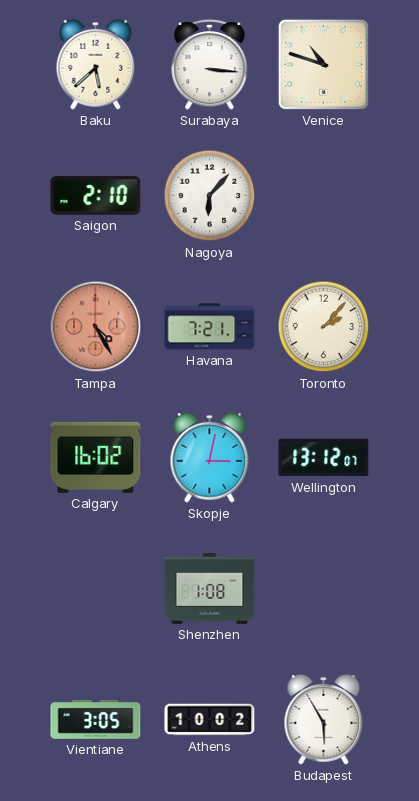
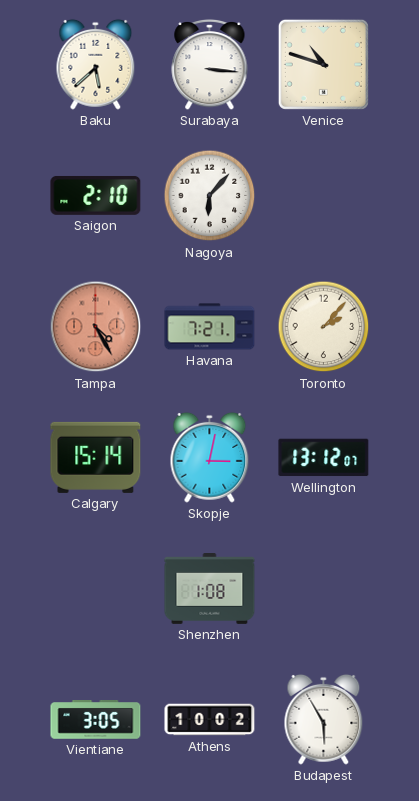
Calgary: 16:02 -> 15:14
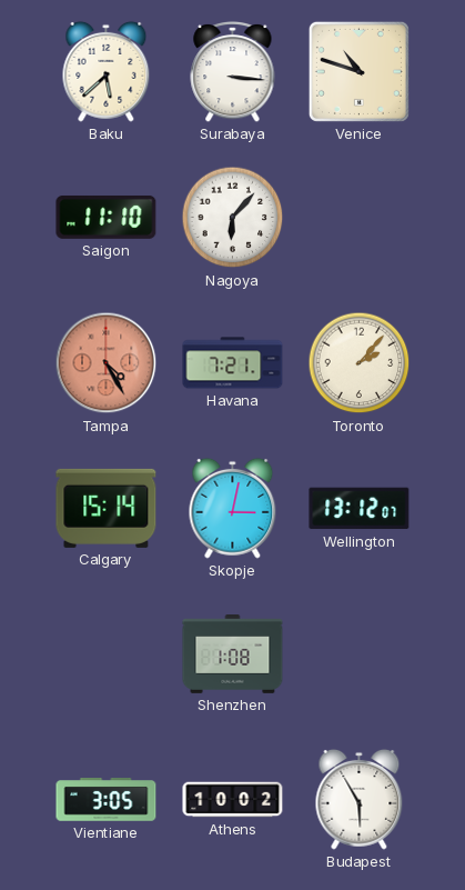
Saigon: 2:10 -> 11:10
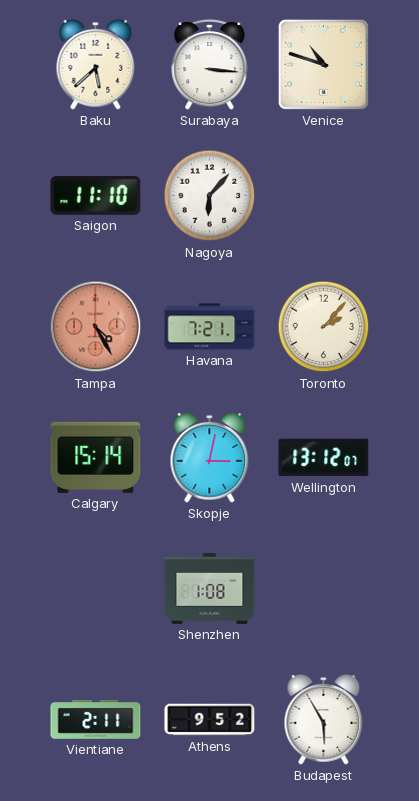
Vientiane: 3:05 -> 2:11
Athens: 10:02 -> 9:52
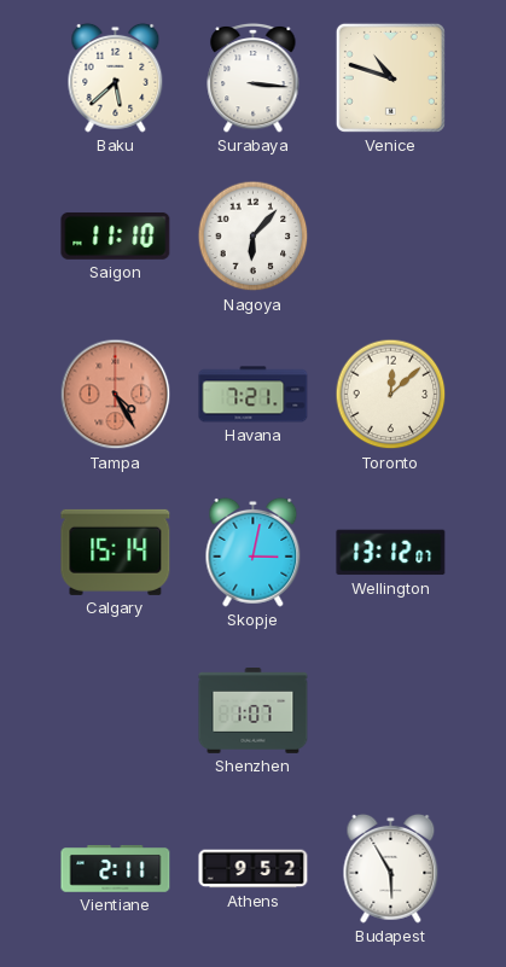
Toronto: 2:07 -> 12:08
Shenzhen: 1:08 -> 1:07
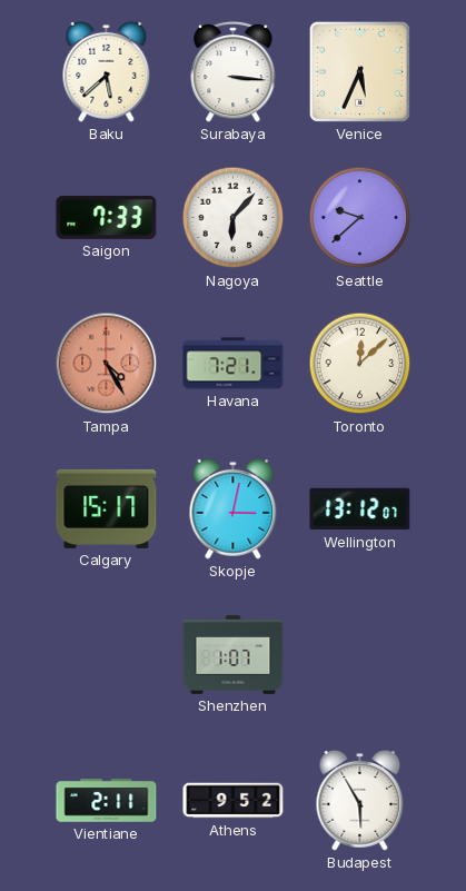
Venice: 10:48 -> 5:34
Saigon: 11:10 -> 7:33
Seattle: none -> 9:38
Calgary: 15:14 -> 15:17
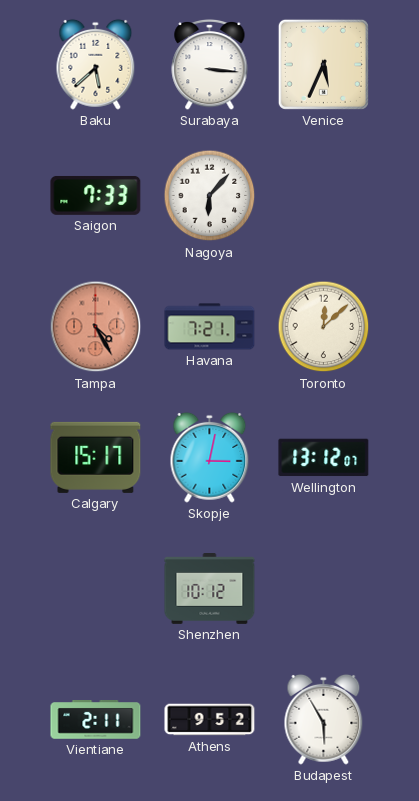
Seattle: 9:38 -> none
Shenzhen: 1:07 -> 10:12
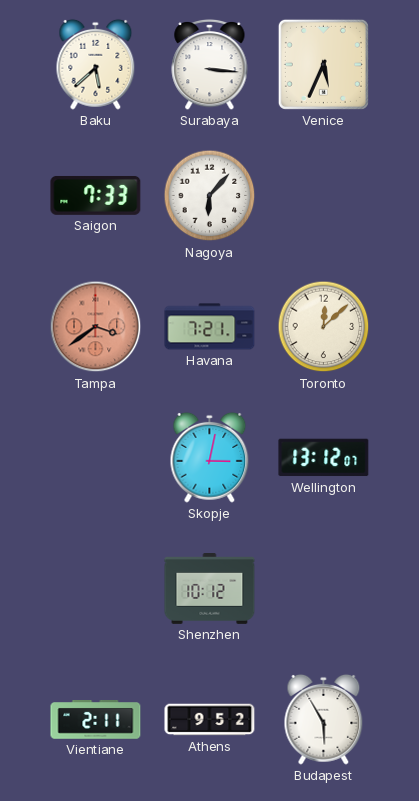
Tampa: 4:25 -> 3:39
Calgary: 15:17 -> none
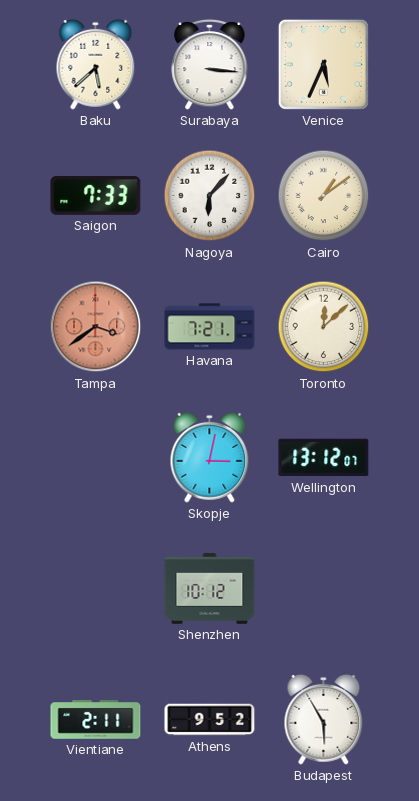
Cairo: none -> 1:09
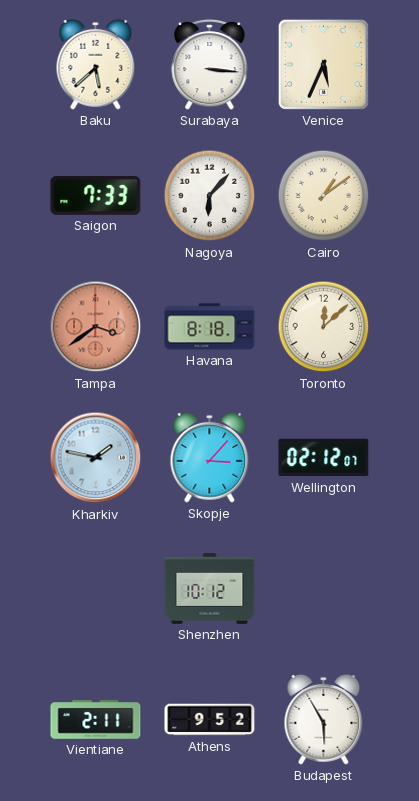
Havana: 7:21 -> 8:18
Kharkiv: none -> 1:47
Skopje: 3:02 -> 3:07
Wellington: 13:12 -> 02:12
